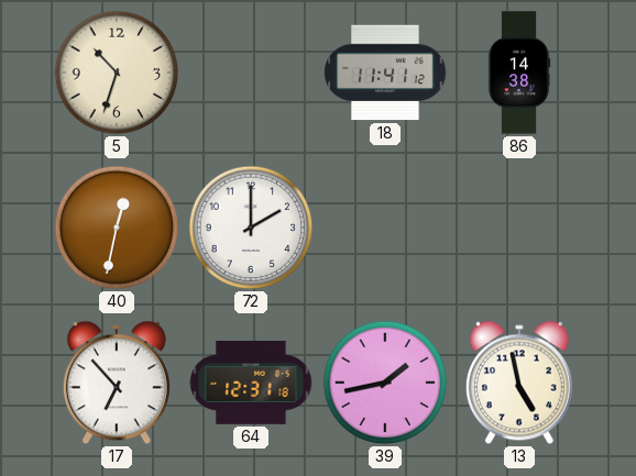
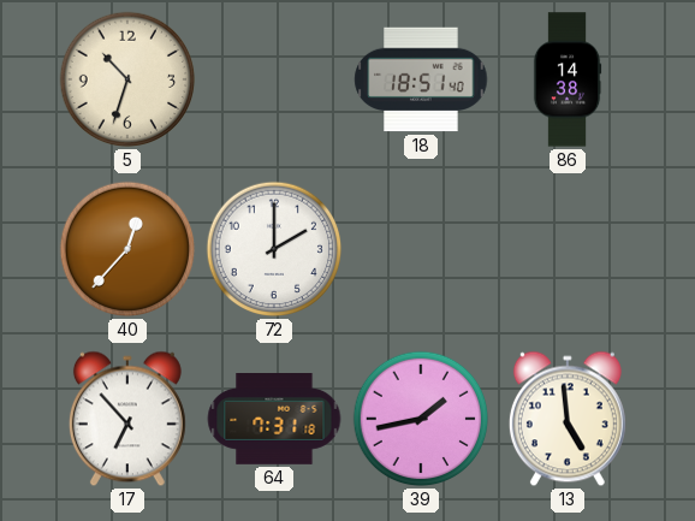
18: 11:41 -> 18:51
40: 12:32 -> 12:37
64: 12:31 -> 7:31
13: 4:58 -> 4:59
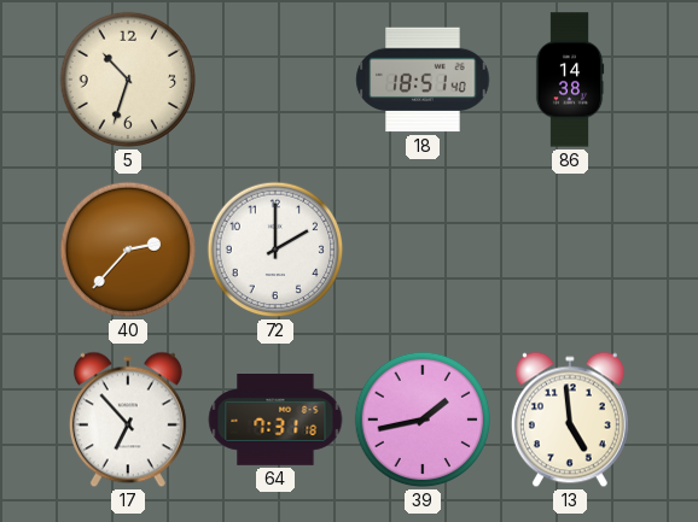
40: 12:37 -> 2:37
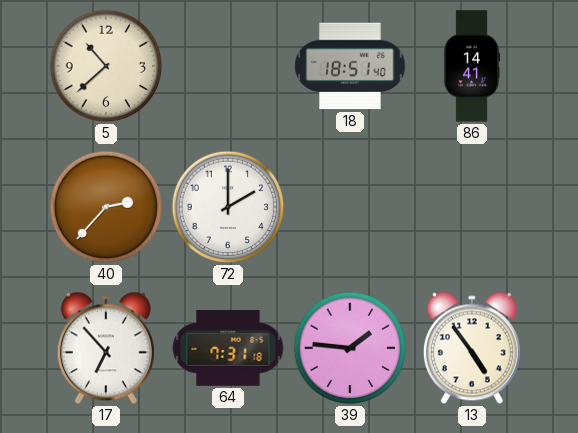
5: 10:33 -> 10:38
86: 14:38 -> 14:41
39: 1:43 -> 1:46
13: 4:59 -> 4:54
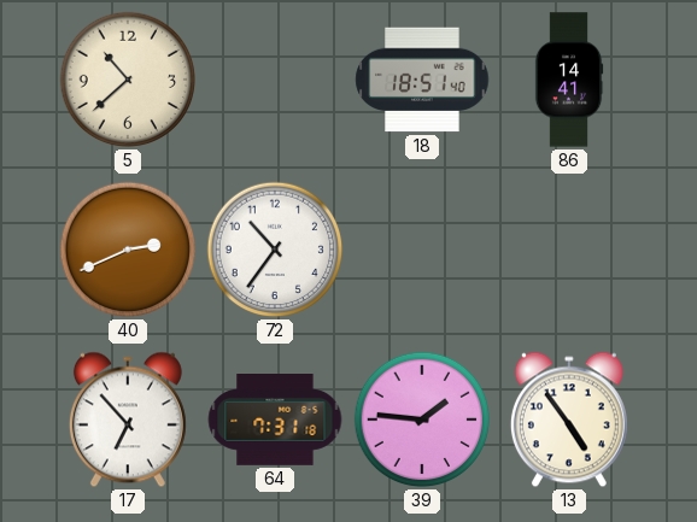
40: 2:37 -> 2:41
72: 2:00 -> 10:36
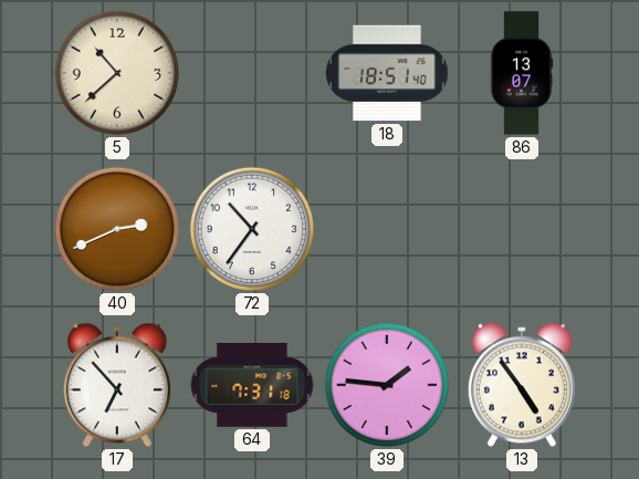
86: 14:41 -> 13:07
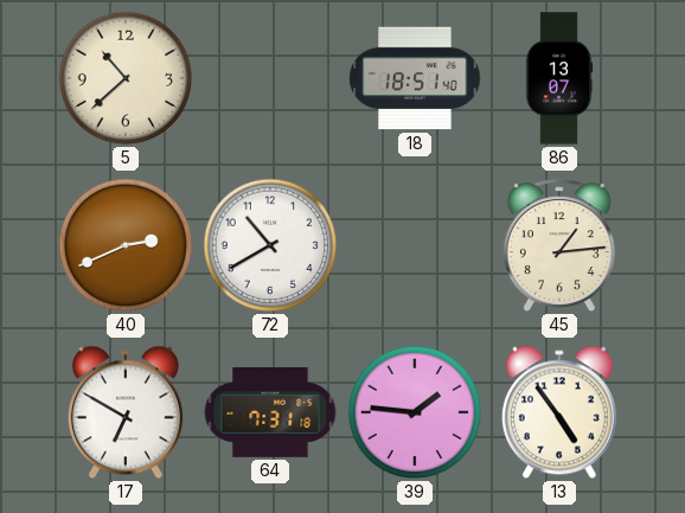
72: 10:36 -> 10:40
45: none -> 1:14
17: 6:53 -> 6:50
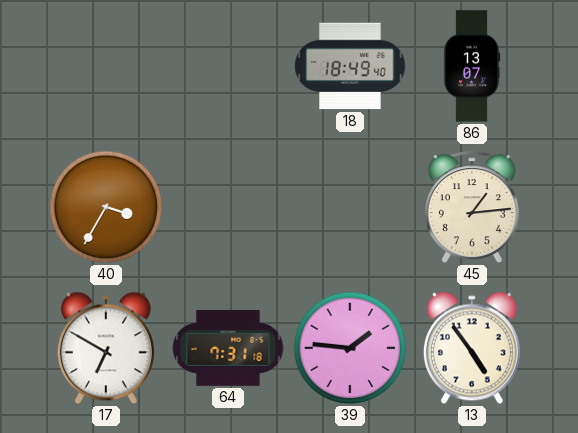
5: 10:38 -> none
18: 18:51 -> 18:49
40: 2:41 -> 3:35
72: 10:40 -> none
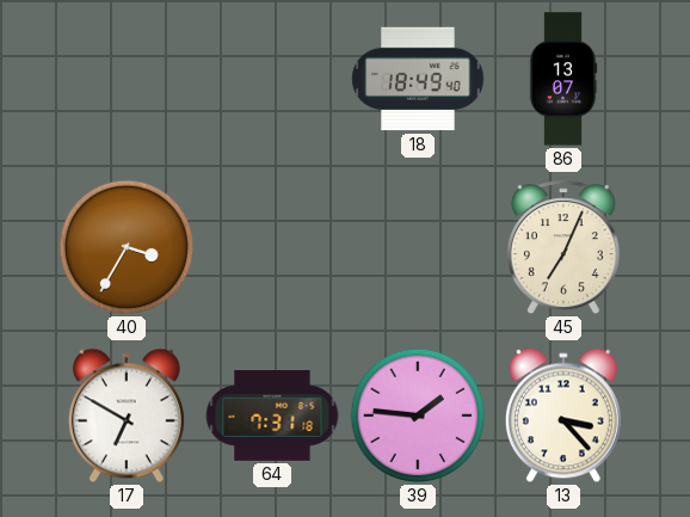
45: 1:14 -> 7:04
13: 4:54 -> 3:23
